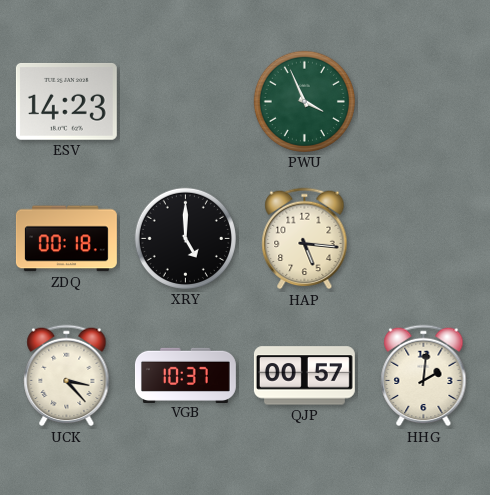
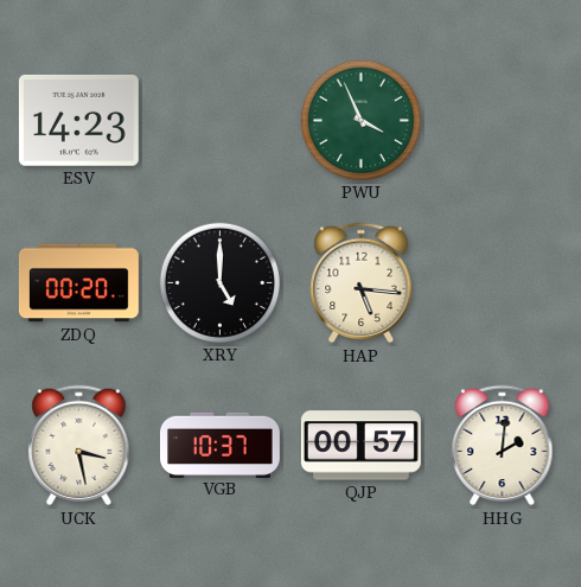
ZDQ: 00:18 -> 00:20
UCK: 3:23 -> 3:28
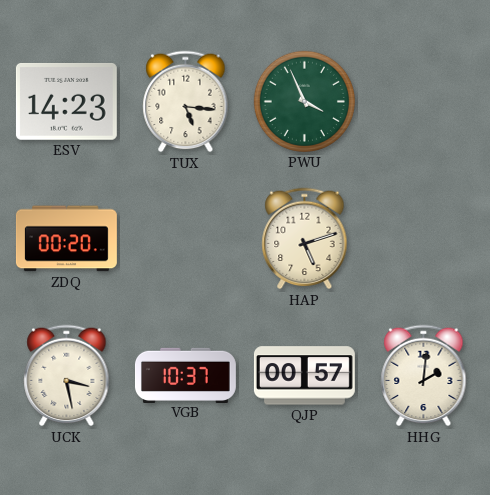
TUX: none -> 5:16
XRY: 5:00 -> none
HAP: 5:16 -> 5:12
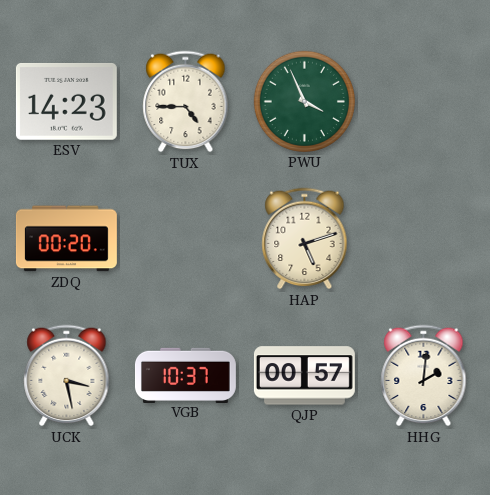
TUX: 5:16 -> 4:45
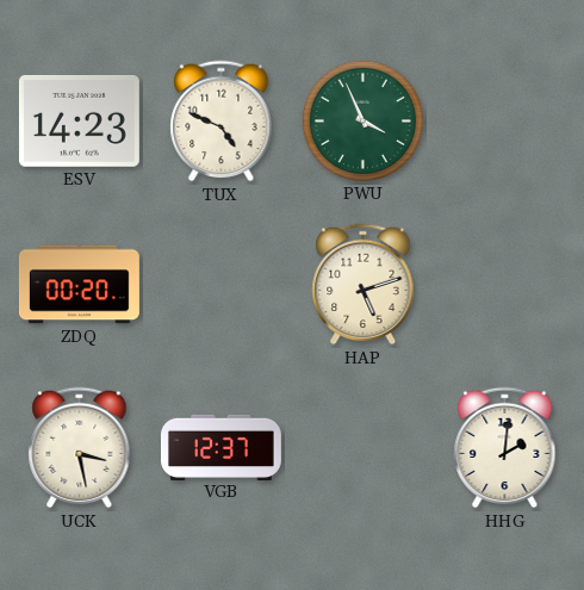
TUX: 4:45 -> 4:49
VGB: 10:37 -> 12:37
QJP: 00:57 -> none
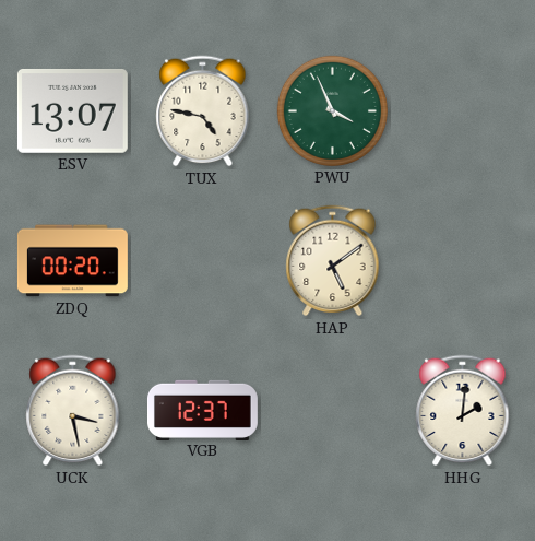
ESV: 14:23 -> 13:07
TUX: 4:49 -> 4:47
HAP: 5:12 -> 5:09
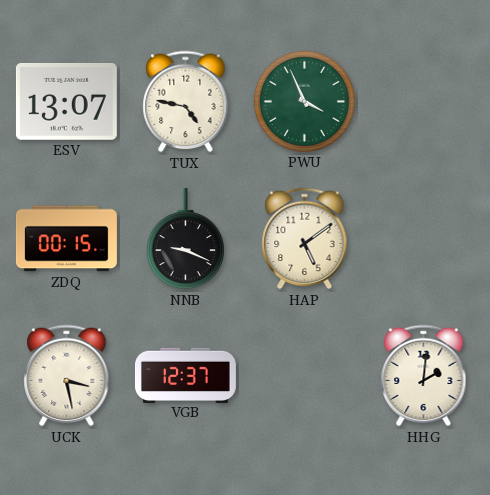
ZDQ: 00:20 -> 00:15
NNB: none -> 9:19
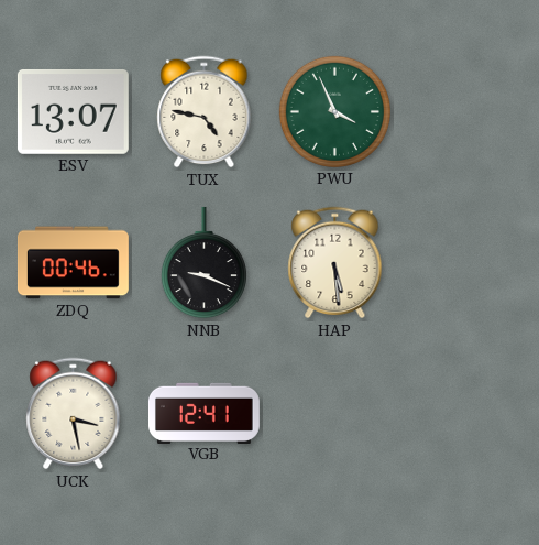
ZDQ: 00:15 -> 00:46
HAP: 5:09 -> 5:29
VGB: 12:37 -> 12:41
HHG: 2:01 -> none
